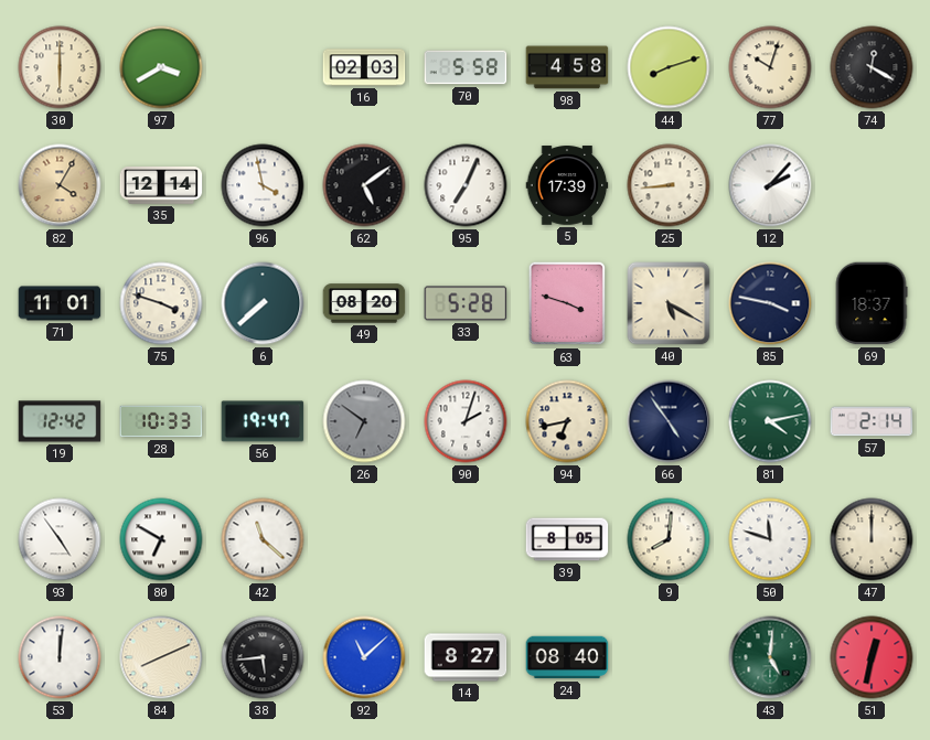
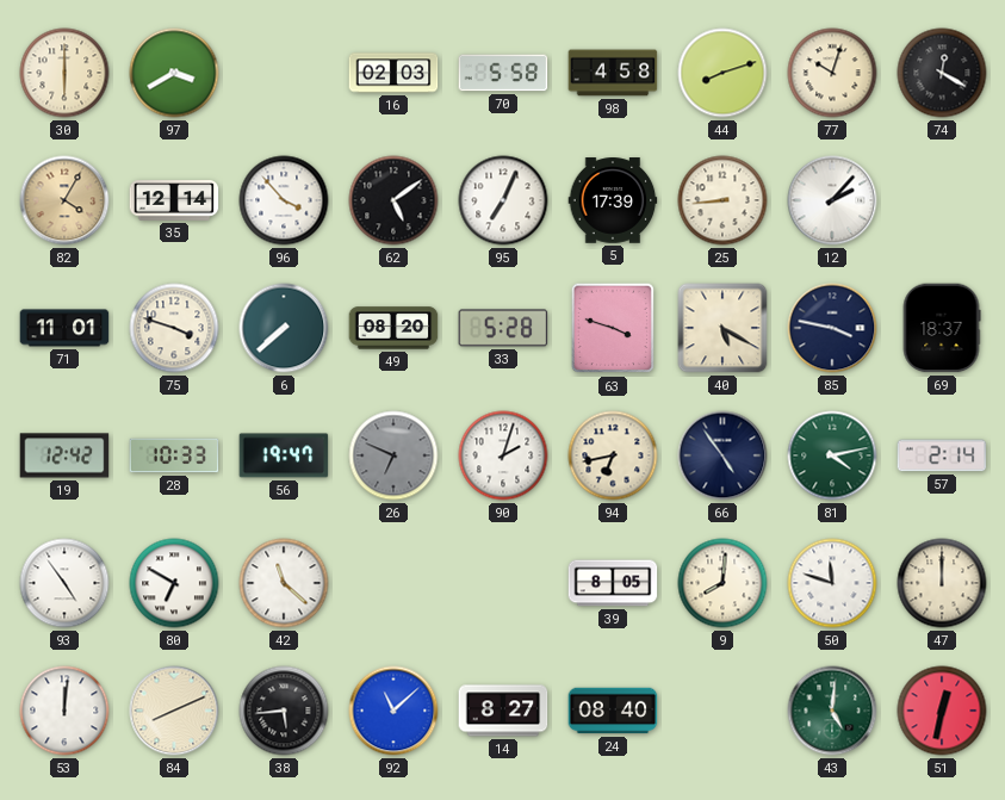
96: 3:58 -> 3:53
26: 6:51 -> 6:49
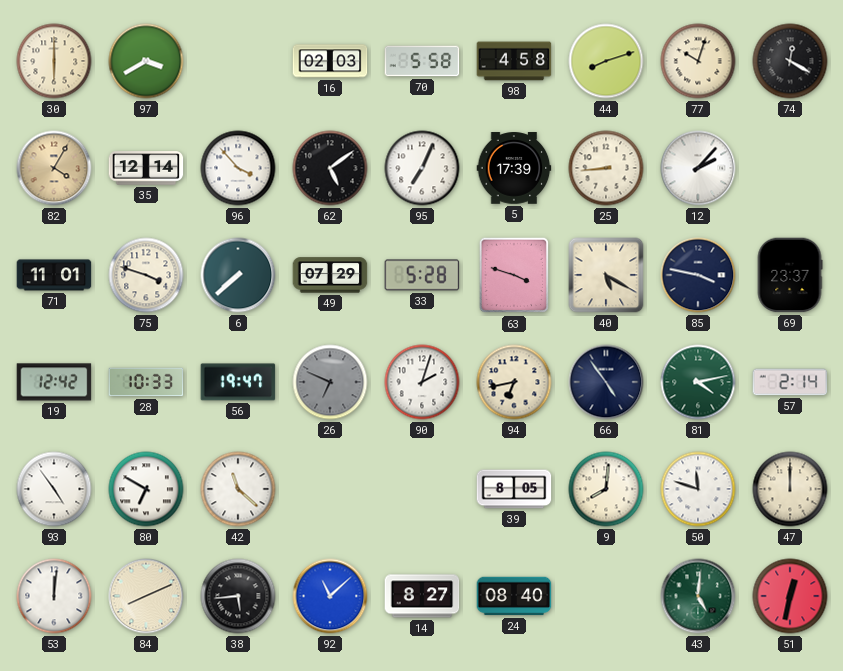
49: 08:20 -> 07:29
69: 18:37 -> 23:37
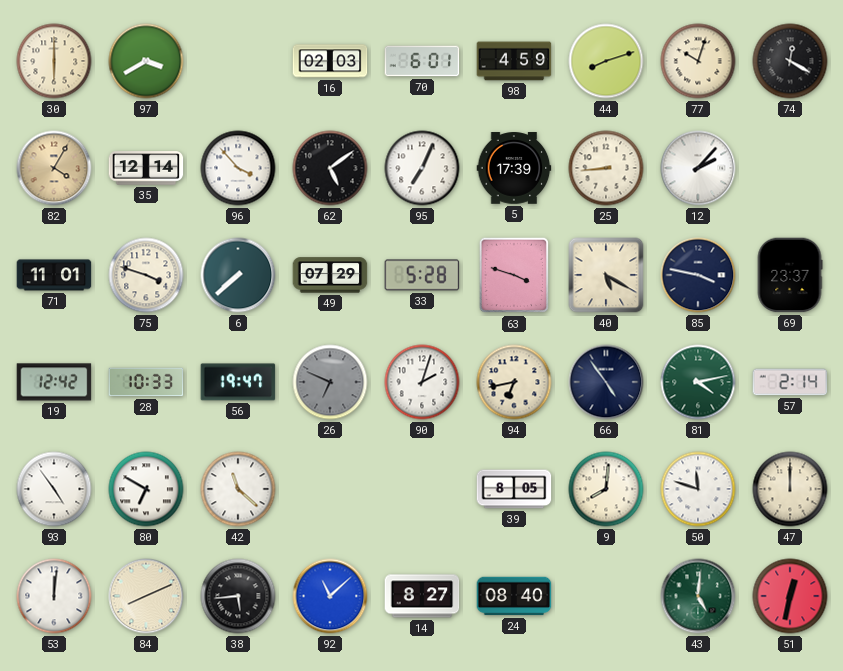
70: 5:58 -> 6:01
98: 4:58 -> 4:59
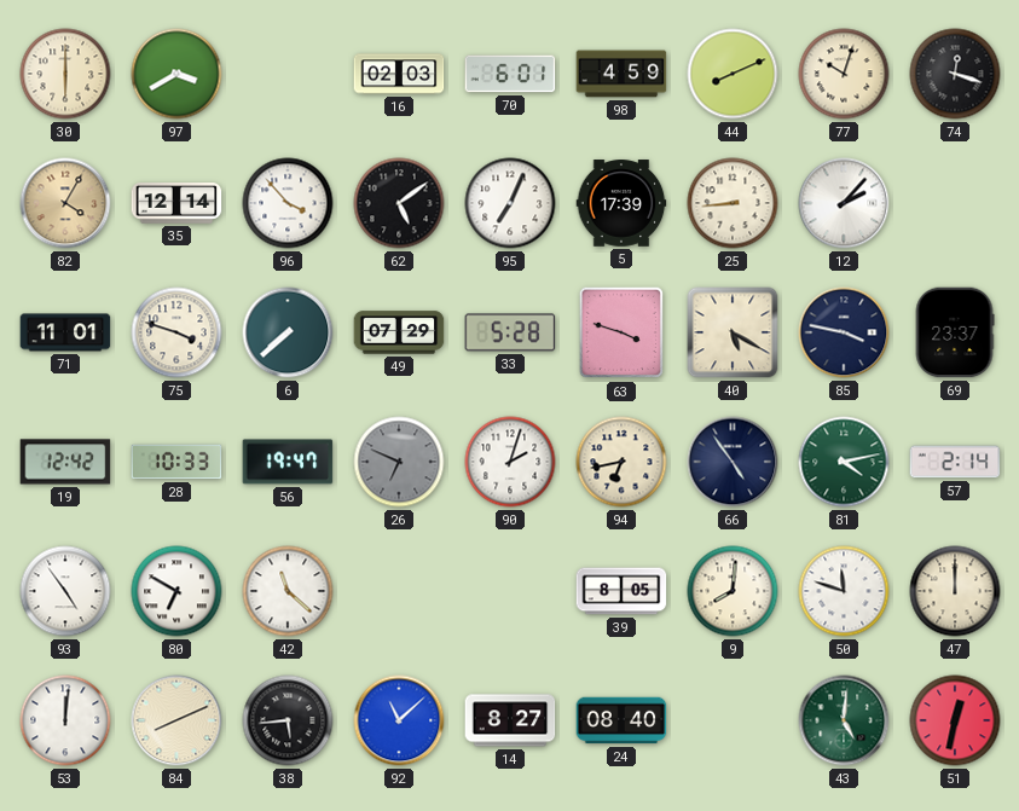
44: 8:12 -> 8:11
74: 12:20 -> 12:18
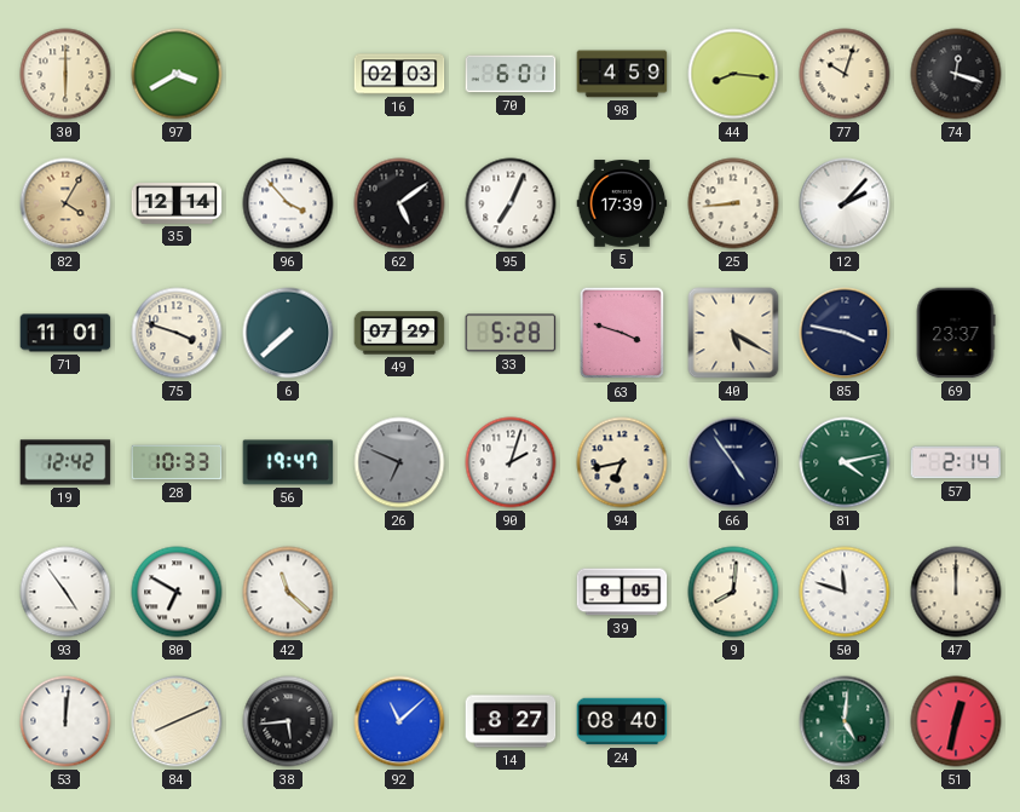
44: 8:11 -> 8:16
